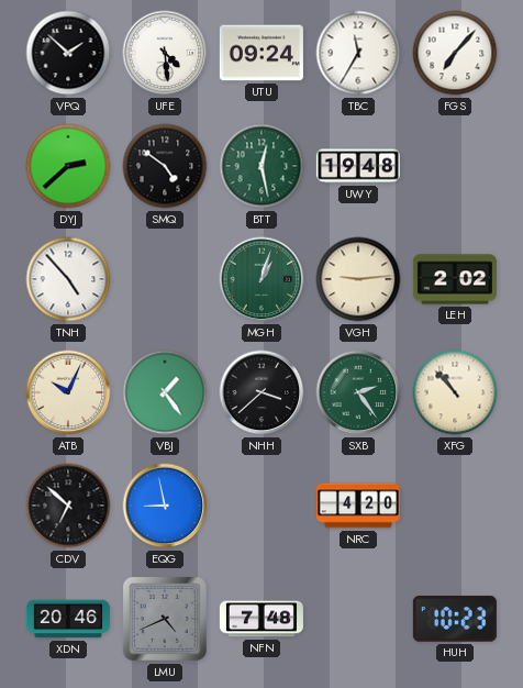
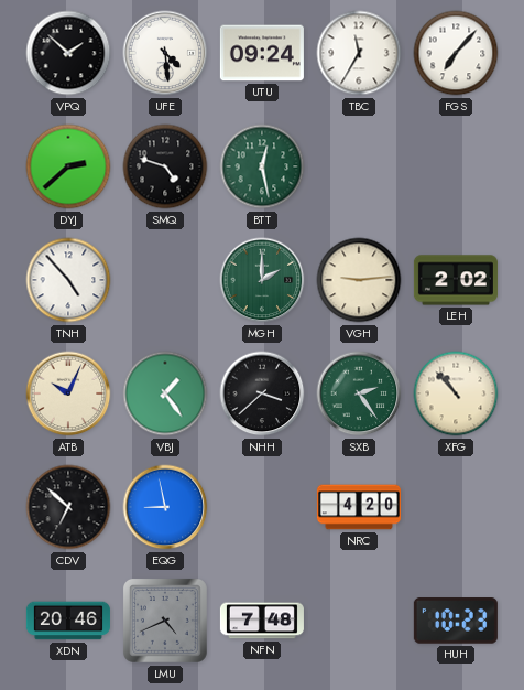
SMQ: 4:51 -> 4:48
UWY: 19:48 -> none
MGH: 1:03 -> 2:00
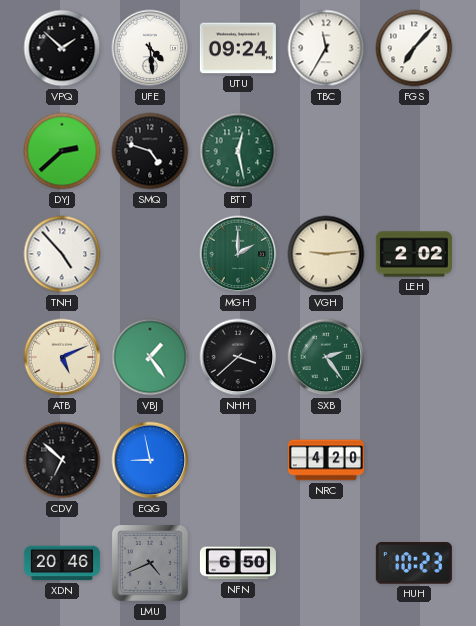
ATB: 10:04 -> 5:11
XFG: 10:53 -> none
NFN: 7:48 -> 6:50
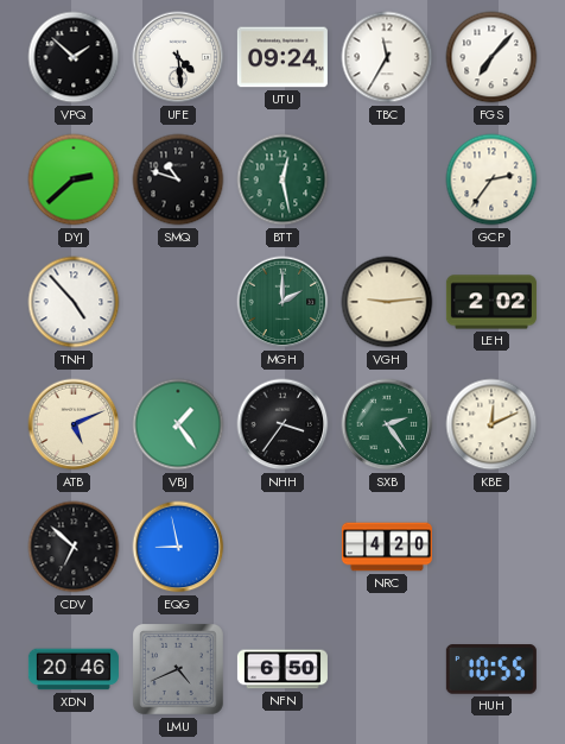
SMQ: 4:48 -> 10:48
GCP: none -> 2:36
NHH: 3:38 -> 3:36
KBE: none -> 12:11
HUH: 10:23 -> 10:55
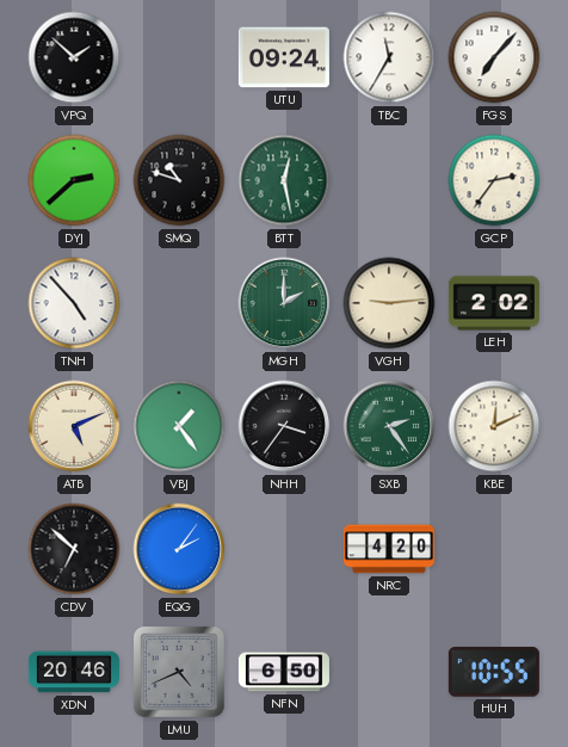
UFE: 4:29 -> none
EQG: 8:58 -> 2:06
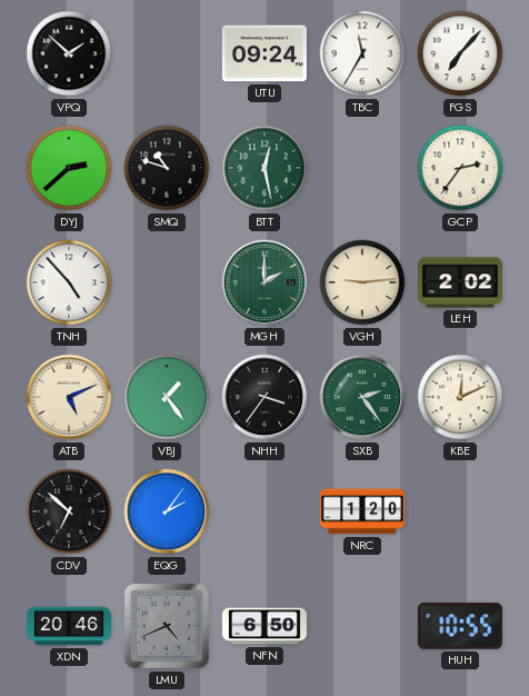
NRC: 4:20 -> 1:20
